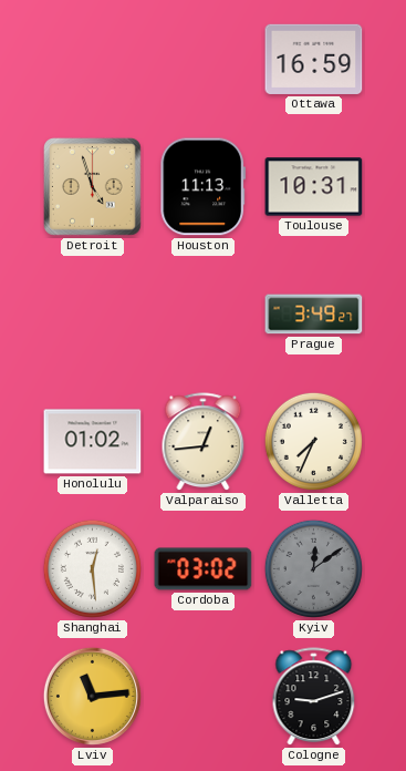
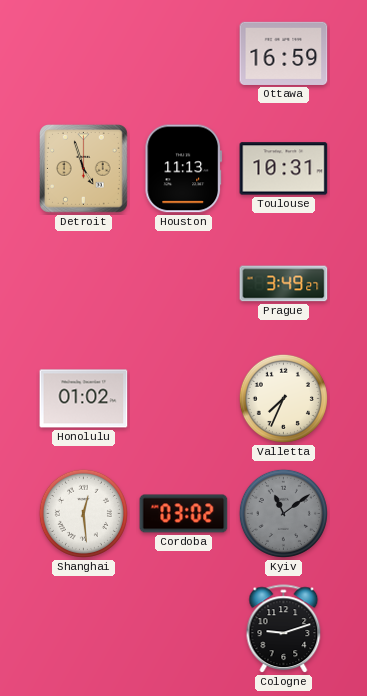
Valparaiso: 12:44 -> none
Kyiv: 12:09 -> 11:09
Lviv: 11:14 -> none
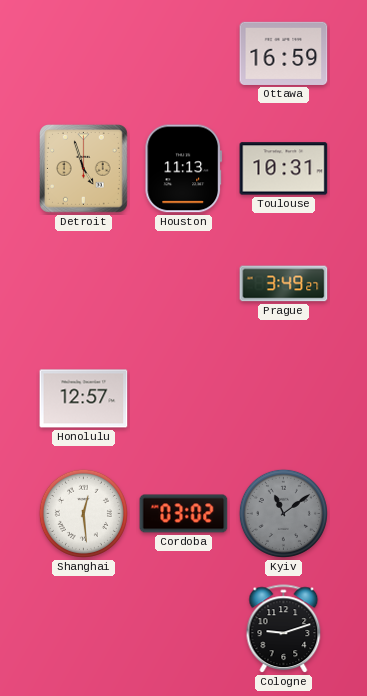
Honolulu: 01:02 -> 12:57
Valletta: 7:34 -> none
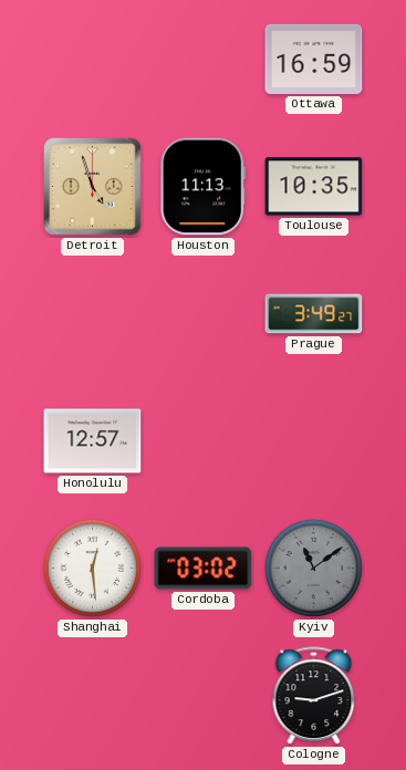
Toulouse: 10:31 -> 10:35
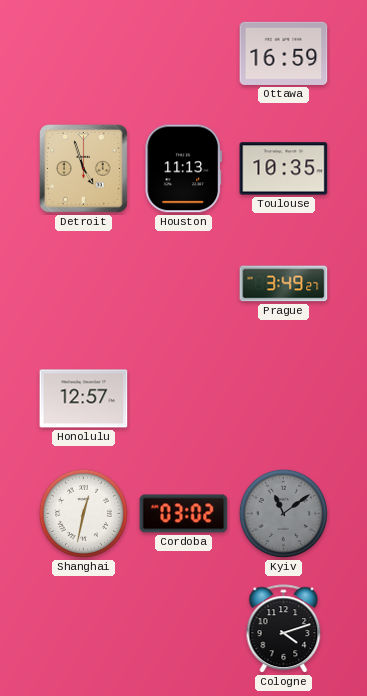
Shanghai: 12:29 -> 12:32
Cologne: 9:12 -> 4:12
